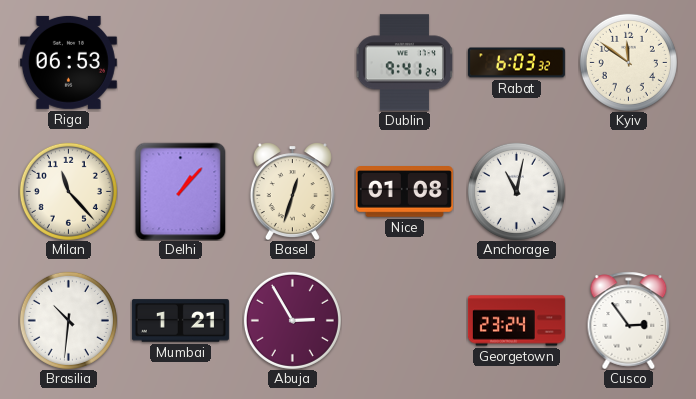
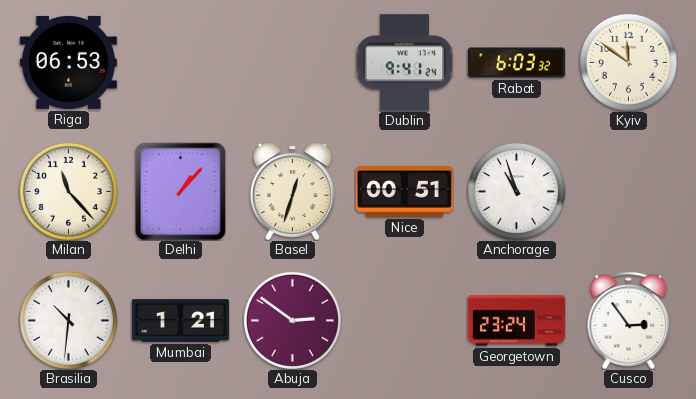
Nice: 01:08 -> 00:51
Anchorage: 11:02 -> 10:57
Abuja: 2:55 -> 2:51
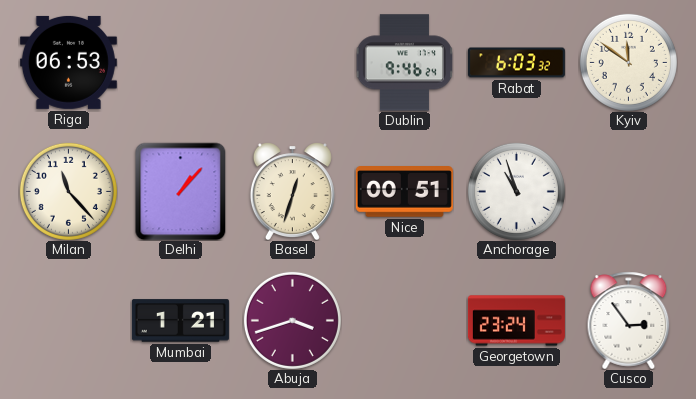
Dublin: 9:41 -> 9:46
Brasilia: 10:31 -> none
Abuja: 2:51 -> 3:42
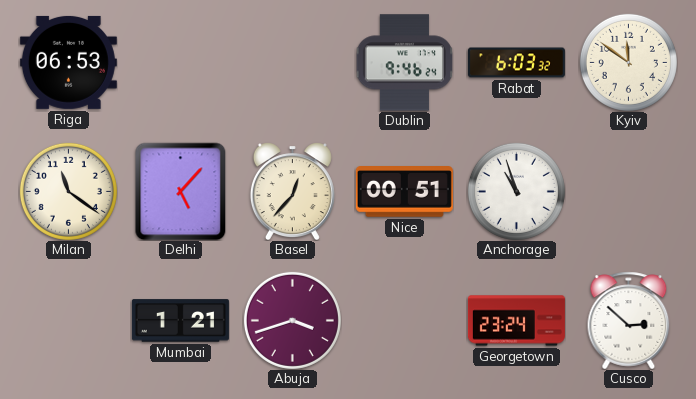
Milan: 11:23 -> 11:21
Delhi: 1:07 -> 5:07
Basel: 12:33 -> 12:37
Cusco: 2:54 -> 2:52
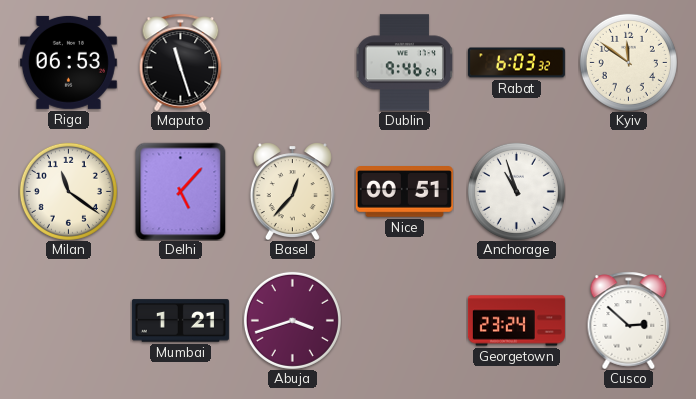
Maputo: none -> 11:27
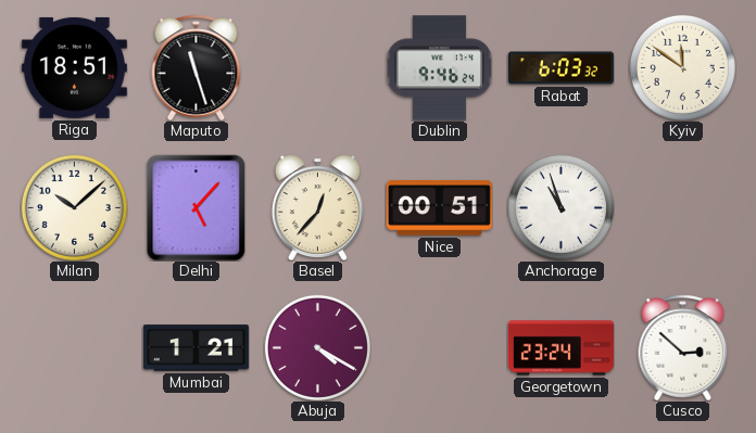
Riga: 06:53 -> 18:51
Milan: 11:21 -> 10:08
Abuja: 3:42 -> 4:20
